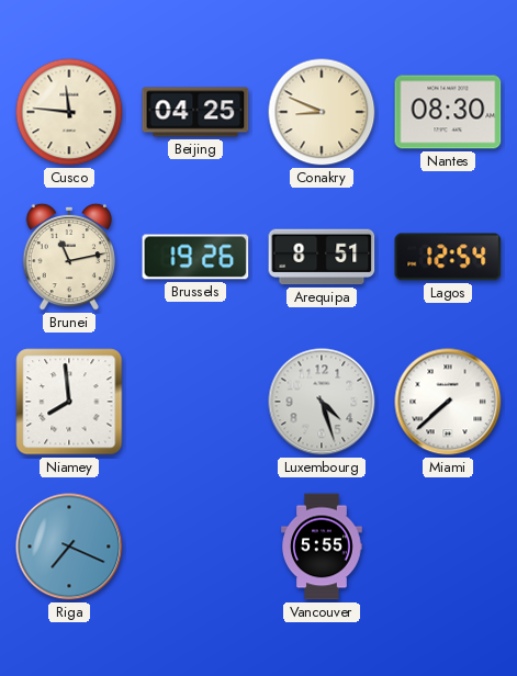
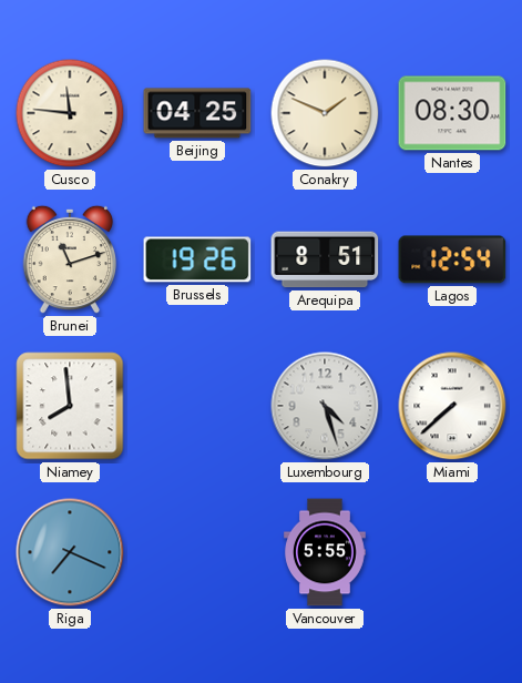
Conakry: 8:49 -> 1:49
Brunei: 11:13 -> 11:12
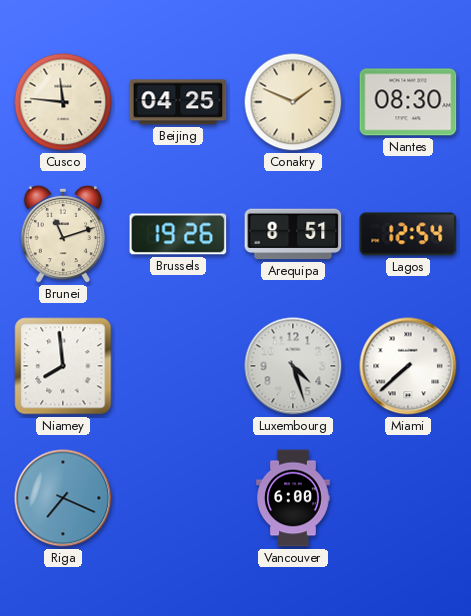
Vancouver: 5:55 -> 6:00
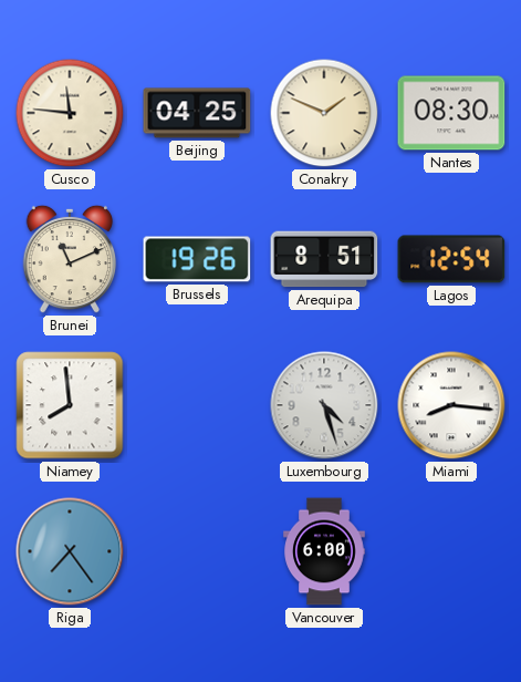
Brunei: 11:12 -> 11:11
Miami: 7:38 -> 8:16
Riga: 7:19 -> 7:24
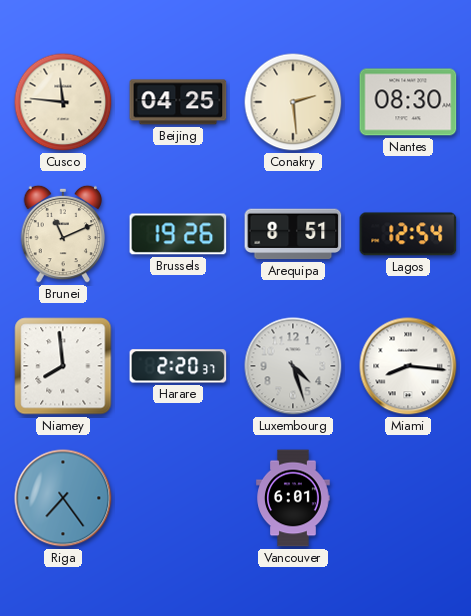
Conakry: 1:49 -> 2:29
Harare: none -> 2:20
Vancouver: 6:00 -> 6:01
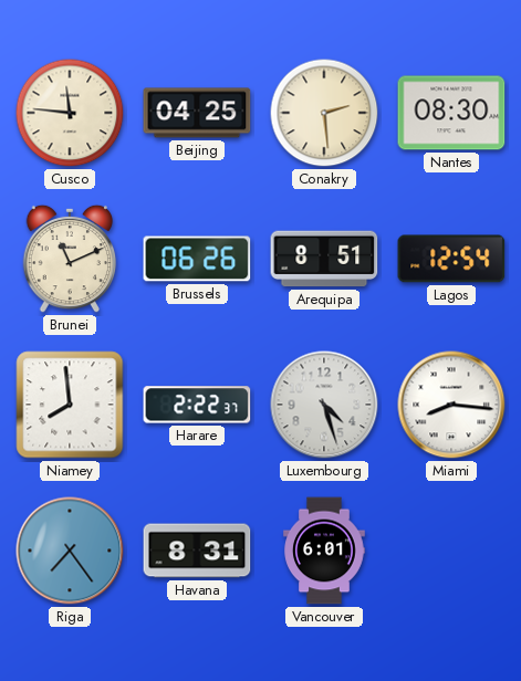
Brussels: 19:26 -> 06:26
Harare: 2:20 -> 2:22
Havana: none -> 8:31
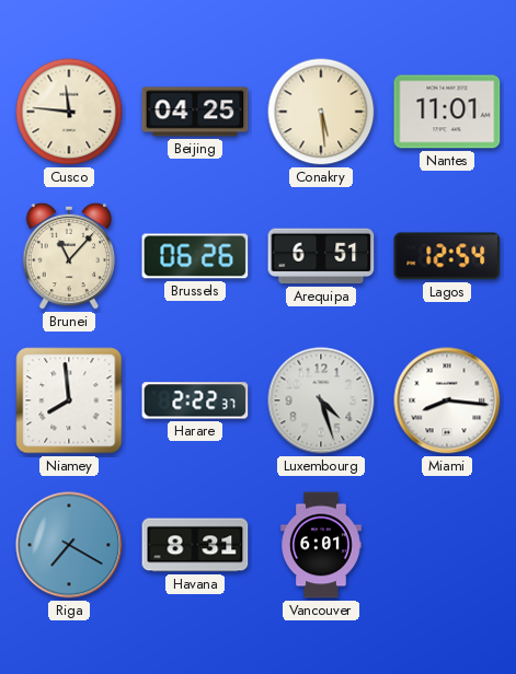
Conakry: 2:29 -> 5:29
Nantes: 08:30 -> 11:01
Brunei: 11:11 -> 11:07
Arequipa: 8:51 -> 6:51
Riga: 7:24 -> 7:20
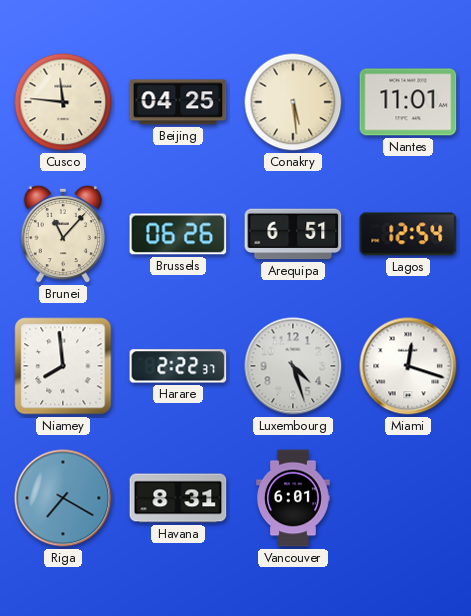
Miami: 8:16 -> 12:18
